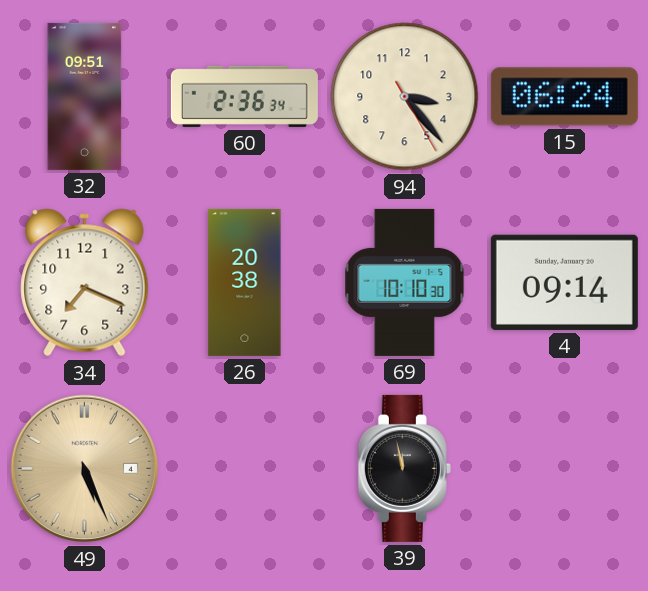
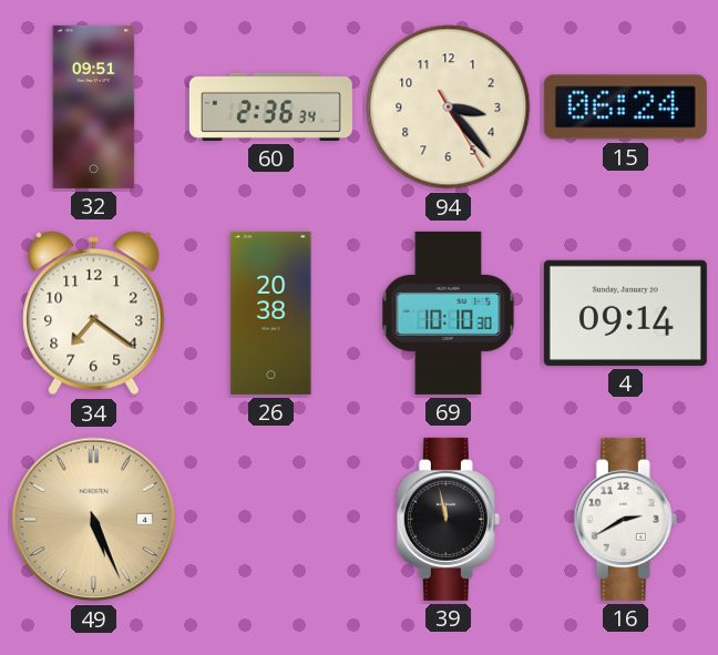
34: 7:19 -> 7:21
16: none -> 2:40
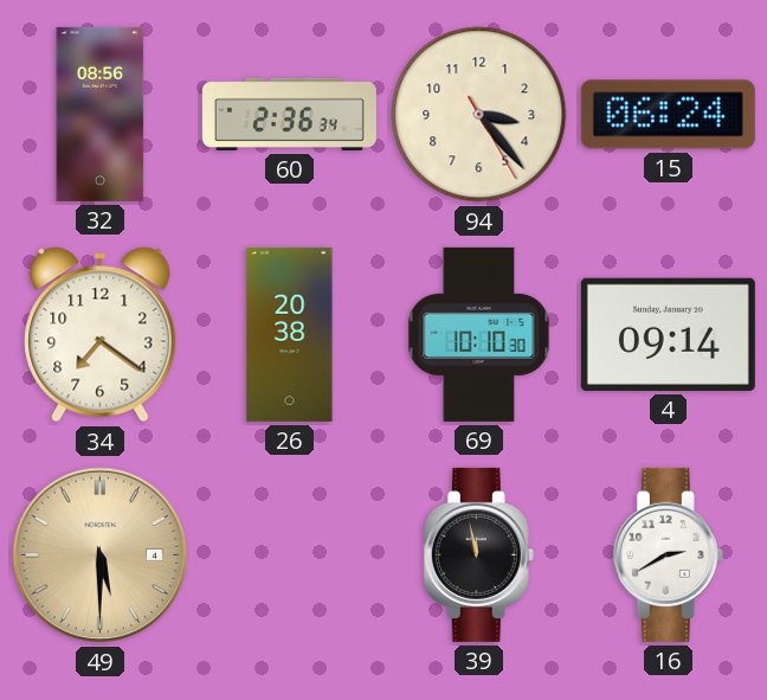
32: 09:51 -> 08:56
49: 5:26 -> 5:30
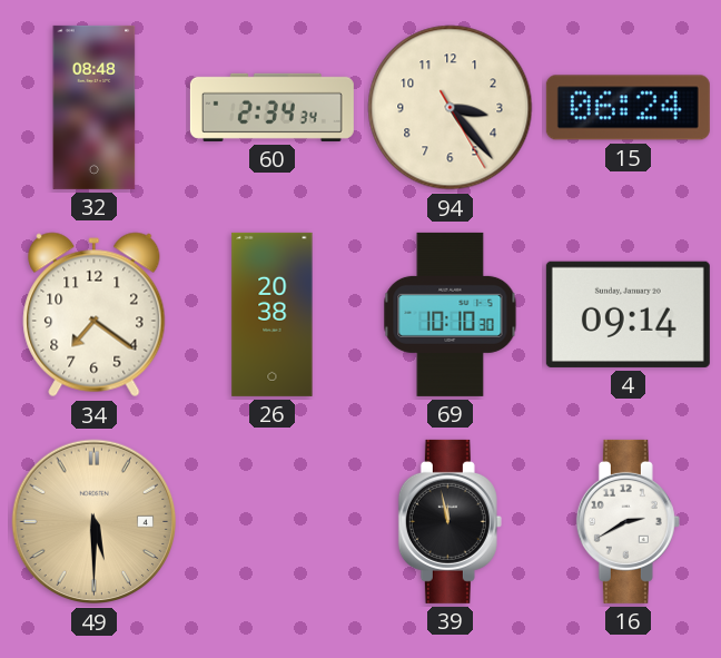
32: 08:56 -> 08:48
60: 2:36 -> 2:34
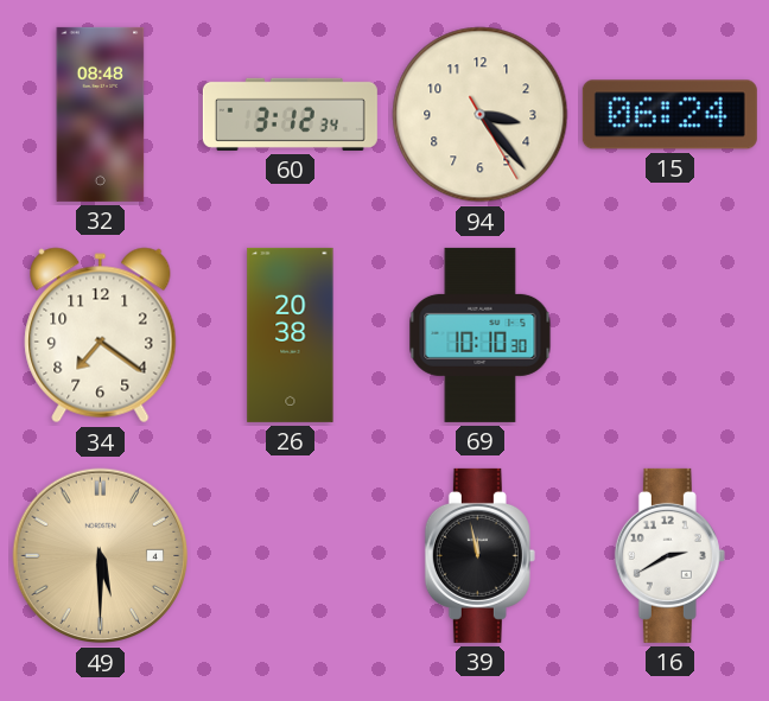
60: 2:34 -> 3:12
4: 09:14 -> none
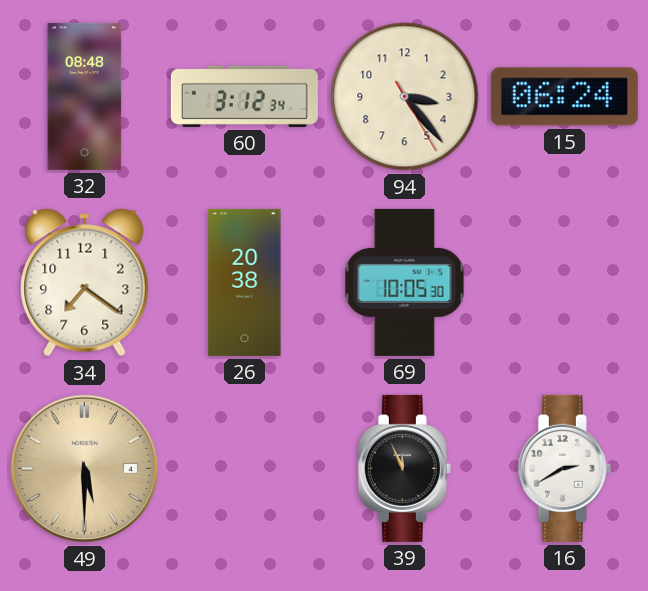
69: 10:10 -> 10:05
39: 11:58 -> 11:56
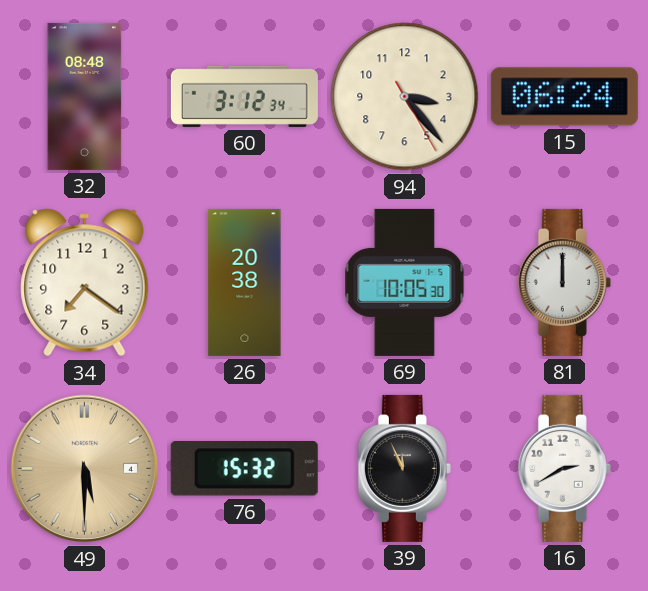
81: none -> 12:00
76: none -> 15:32
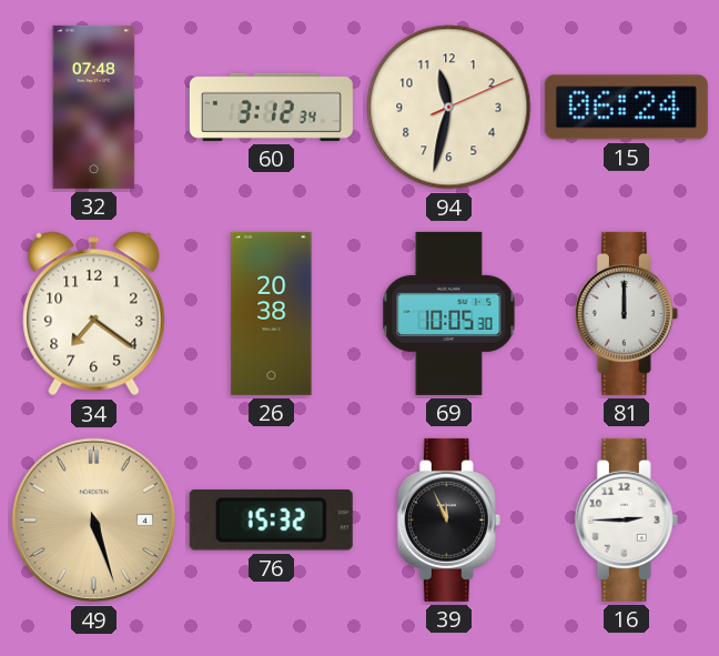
32: 08:48 -> 07:48
94: 3:23 -> 11:32
49: 5:30 -> 5:27
16: 2:40 -> 2:45
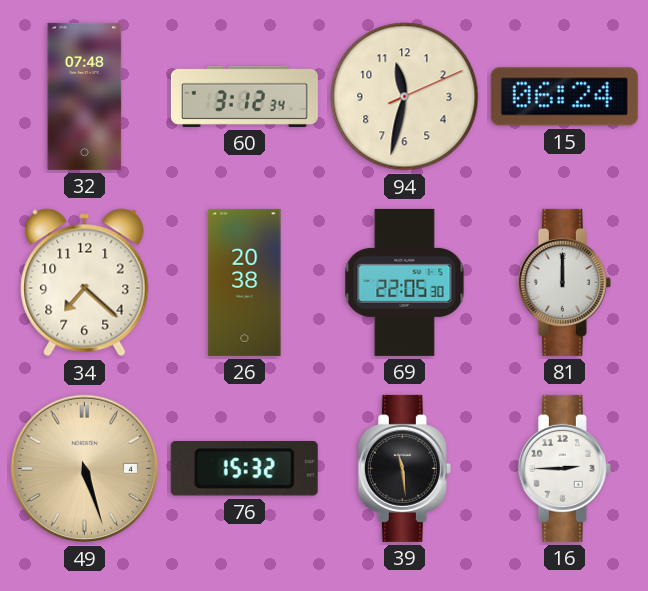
34: 7:21 -> 7:22
69: 10:05 -> 22:05
39: 11:56 -> 11:29
